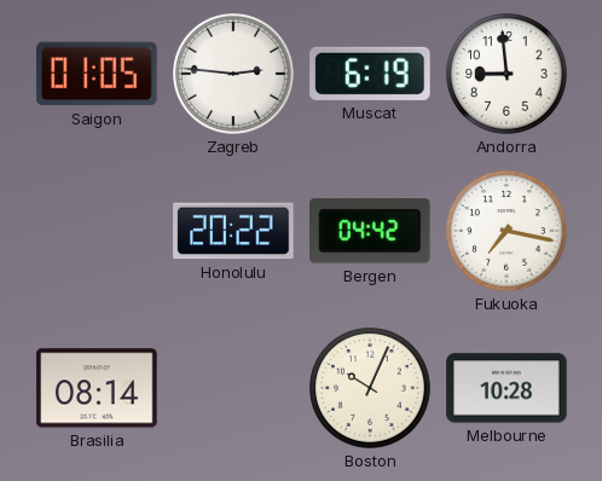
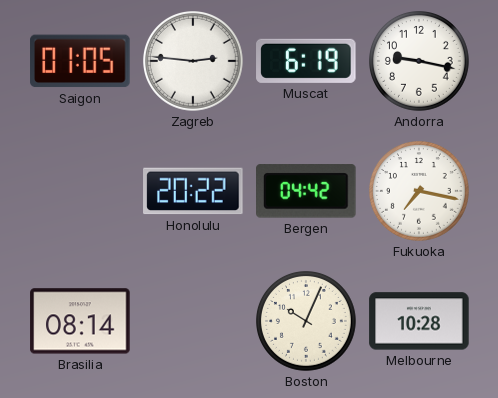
Andorra: 8:59 -> 9:17
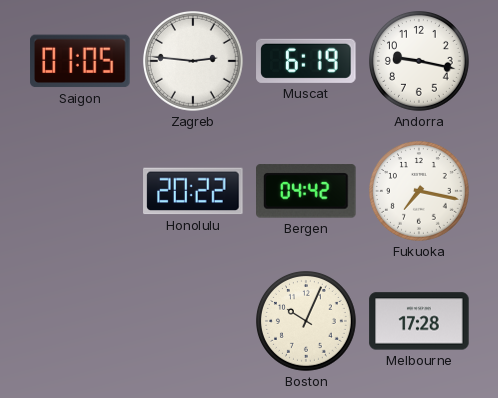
Brasilia: 08:14 -> none
Melbourne: 10:28 -> 17:28
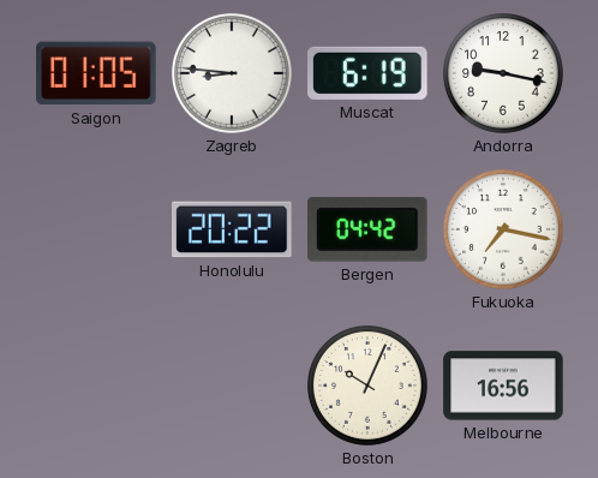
Zagreb: 2:46 -> 8:46
Melbourne: 17:28 -> 16:56
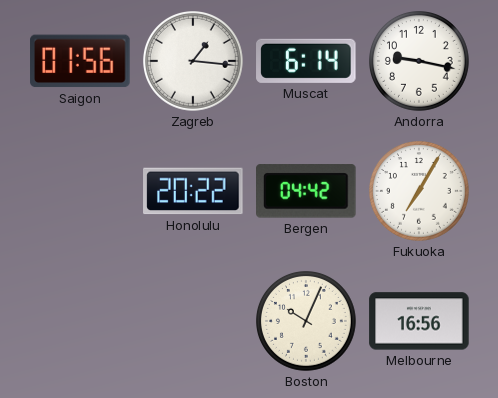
Saigon: 01:05 -> 01:56
Zagreb: 8:46 -> 1:16
Muscat: 6:19 -> 6:14
Fukuoka: 7:17 -> 7:05
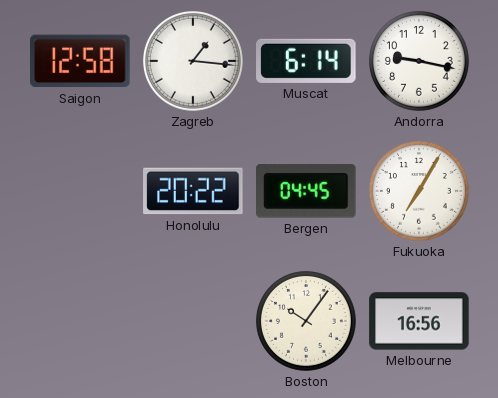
Saigon: 01:56 -> 12:58
Bergen: 04:42 -> 04:45
Boston: 10:04 -> 10:06
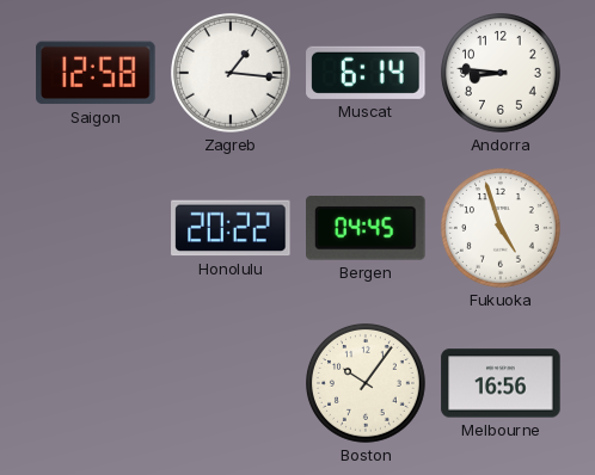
Andorra: 9:17 -> 8:46
Fukuoka: 7:05 -> 4:57
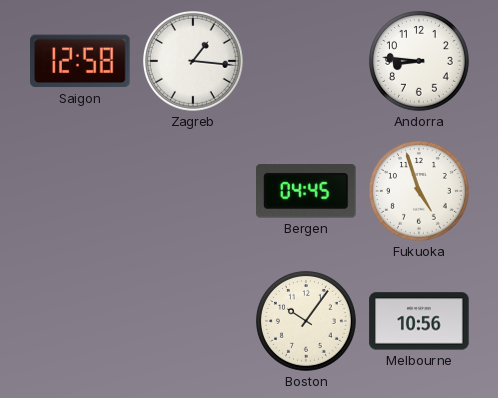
Muscat: 6:14 -> none
Honolulu: 20:22 -> none
Melbourne: 16:56 -> 10:56
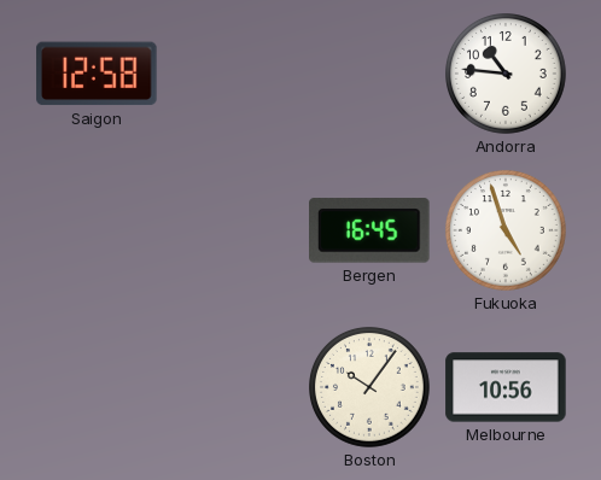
Zagreb: 1:16 -> none
Andorra: 8:46 -> 10:46
Bergen: 04:45 -> 16:45
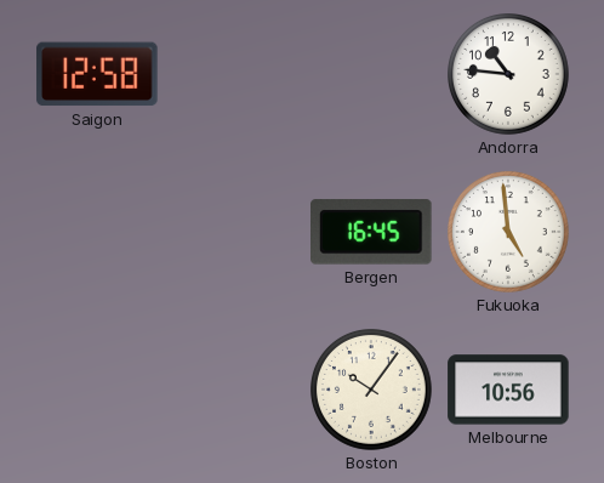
Fukuoka: 4:57 -> 4:59
